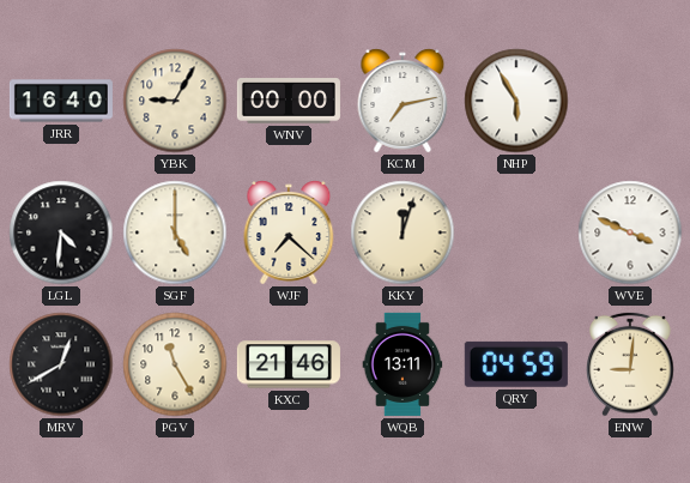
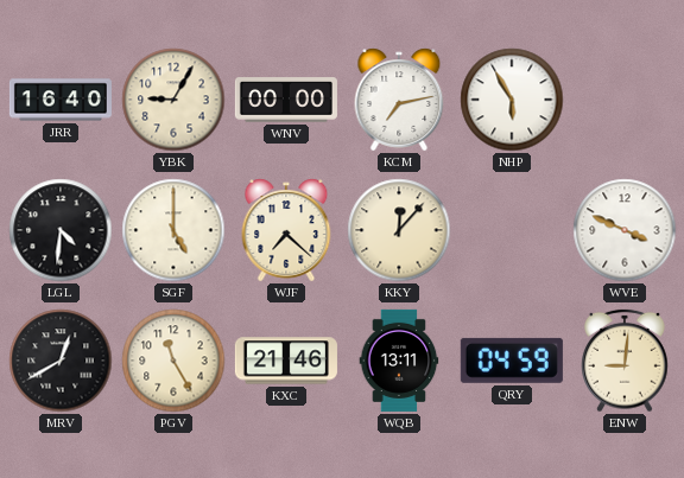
KKY: 12:03 -> 12:07
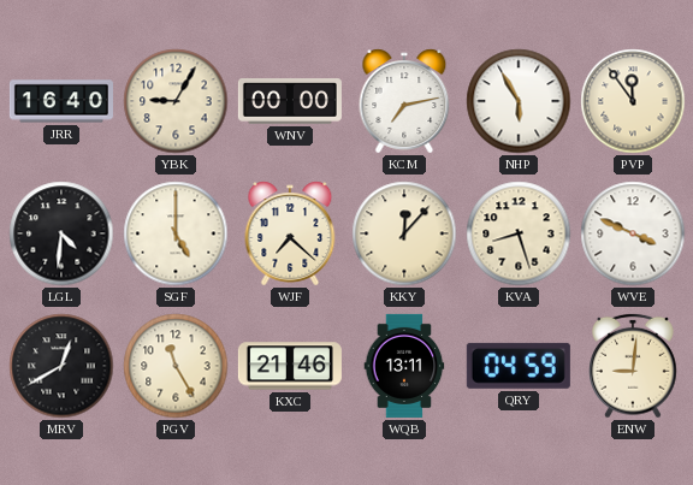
PVP: none -> 11:54
KVA: none -> 8:27
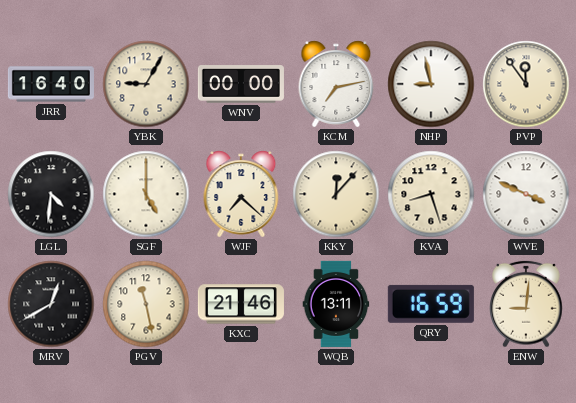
NHP: 5:55 -> 8:58
PGV: 11:25 -> 11:28
QRY: 04:59 -> 16:59
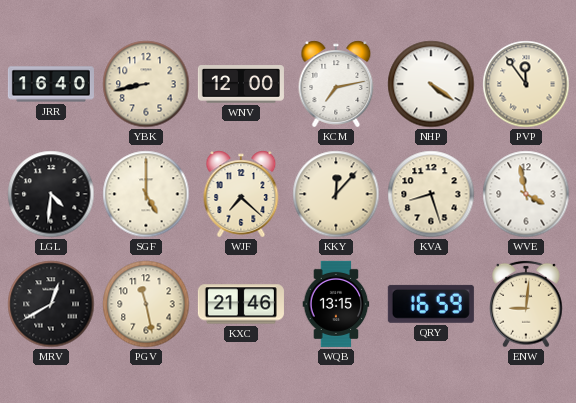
YBK: 9:05 -> 8:43
WNV: 00:00 -> 12:00
NHP: 8:58 -> 4:21
WVE: 3:49 -> 3:58
WQB: 13:11 -> 13:15
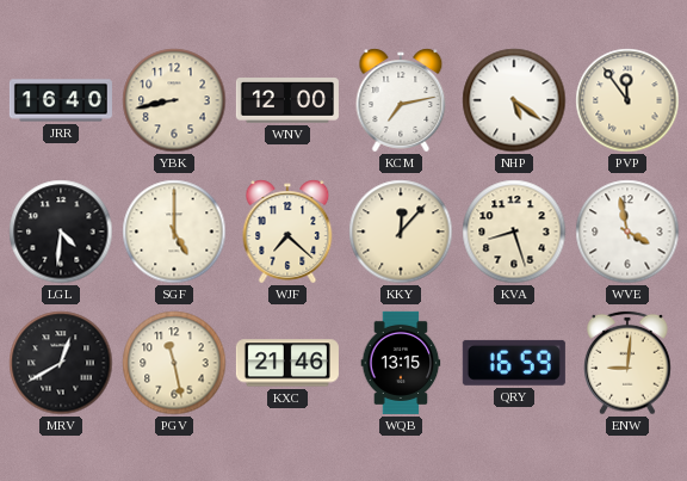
NHP: 4:21 -> 5:21
